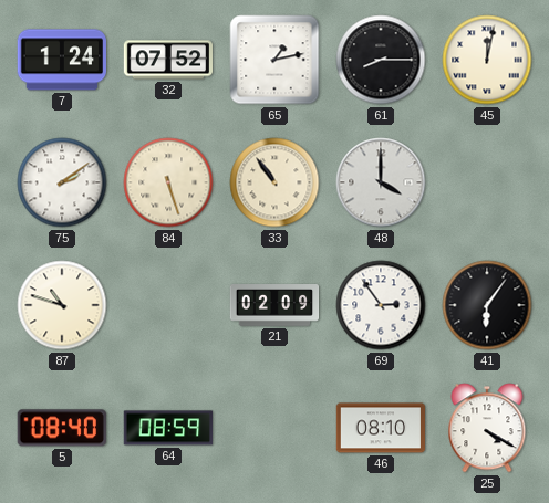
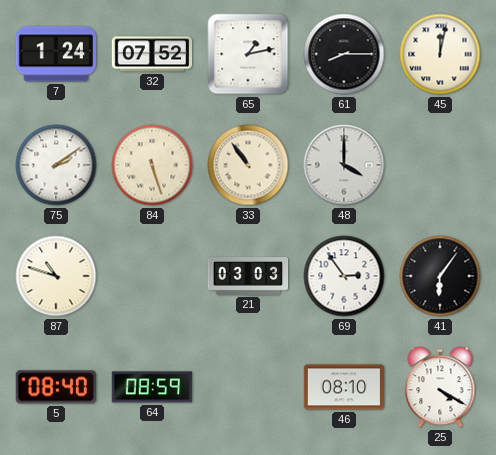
21: 02:09 -> 03:03
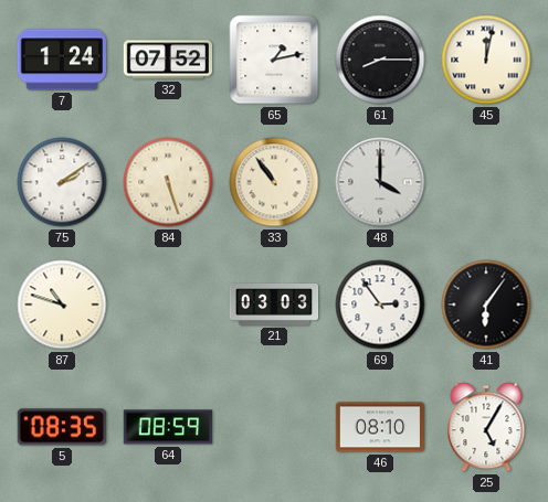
5: 08:40 -> 08:35
25: 4:20 -> 5:05
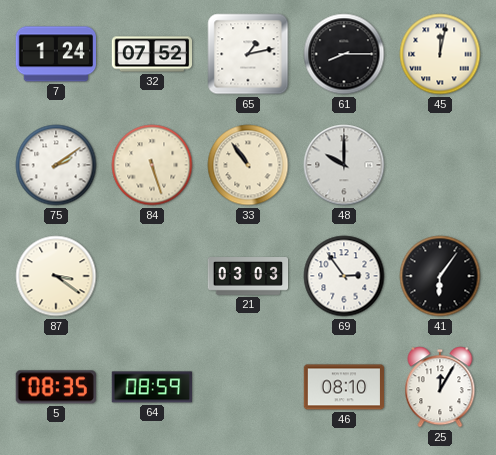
48: 4:00 -> 10:00
87: 10:48 -> 3:21
25: 5:05 -> 12:05
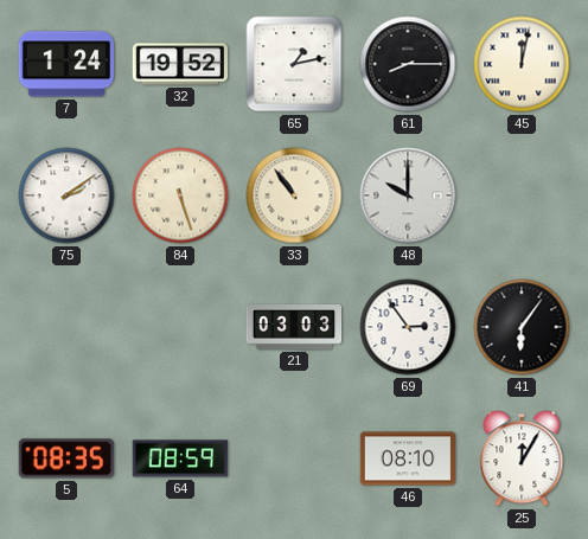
32: 07:52 -> 19:52
87: 3:21 -> none
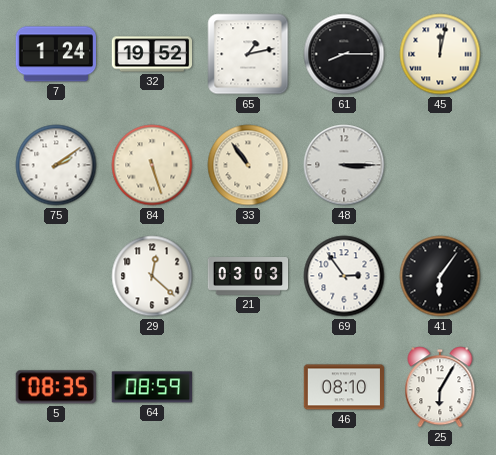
48: 10:00 -> 3:15
29: none -> 12:22
25: 12:05 -> 6:05
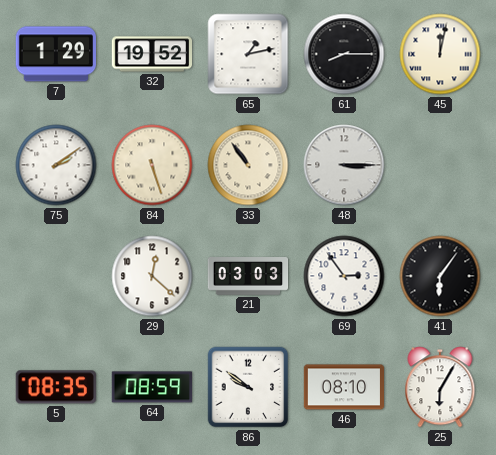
7: 1:24 -> 1:29
86: none -> 9:51
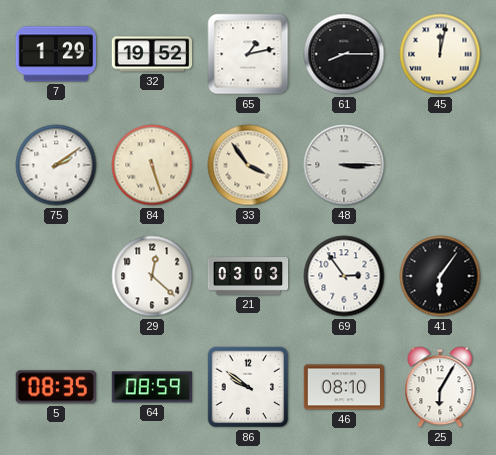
33: 10:54 -> 3:54
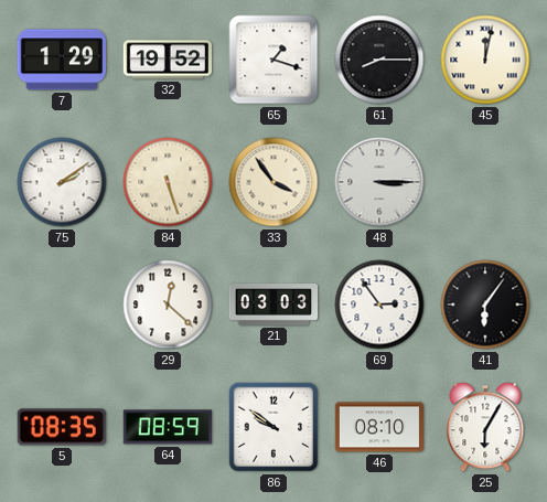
65: 1:13 -> 1:18
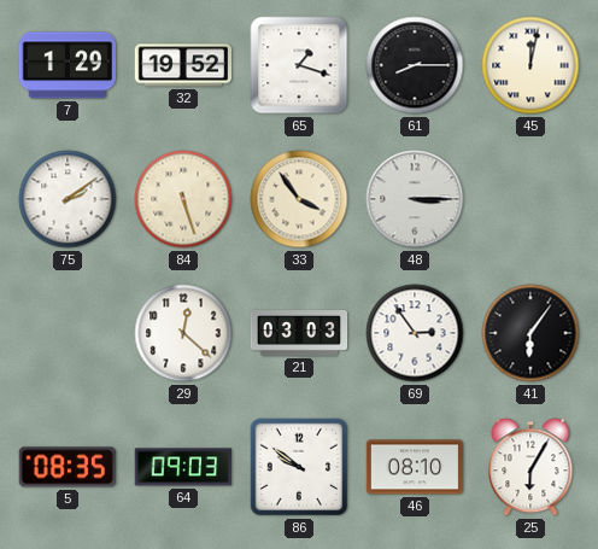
64: 08:59 -> 09:03
